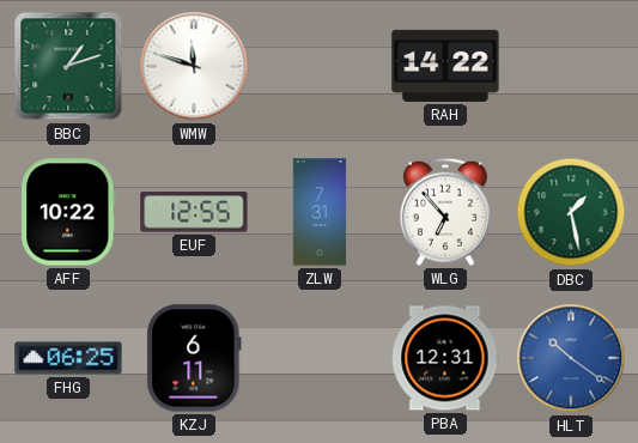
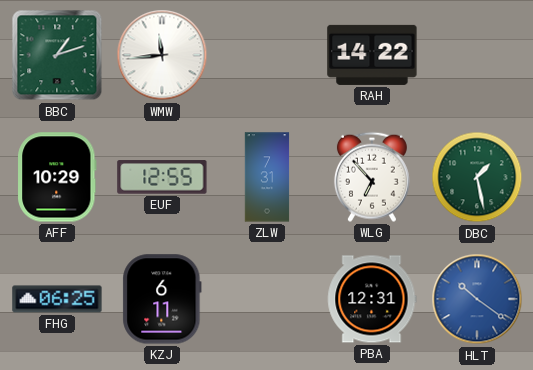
WMW: 11:48 -> 11:44
AFF: 10:22 -> 10:29
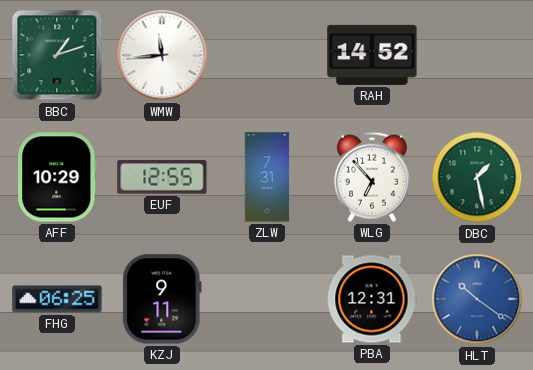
RAH: 14:22 -> 14:52
KZJ: 6:11 -> 9:11
